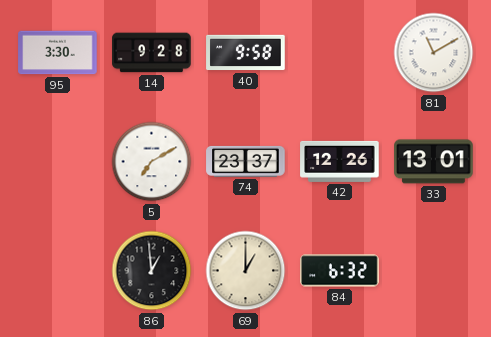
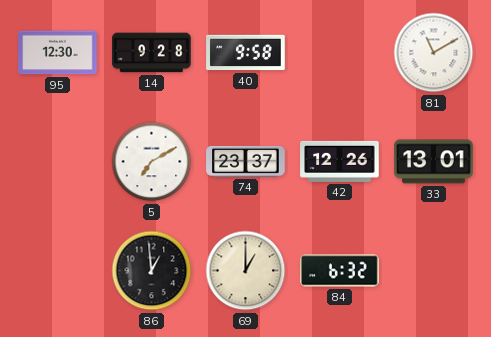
95: 3:30 -> 12:30
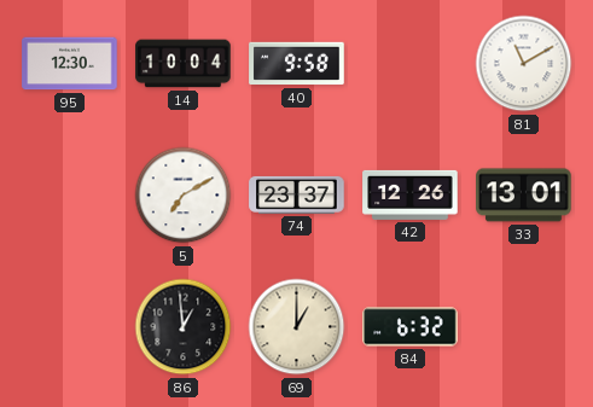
14: 9:28 -> 10:04
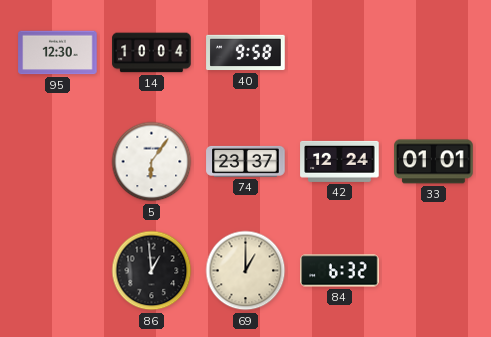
81: 11:10 -> none
5: 7:10 -> 6:06
42: 12:26 -> 12:24
33: 13:01 -> 01:01
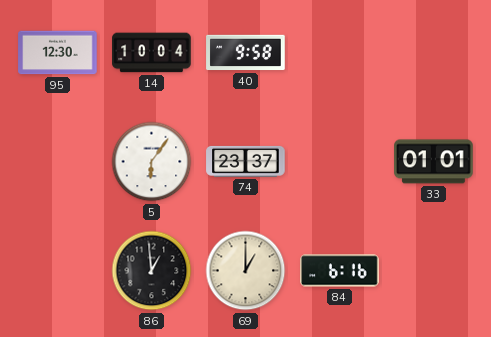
42: 12:24 -> none
84: 6:32 -> 6:16
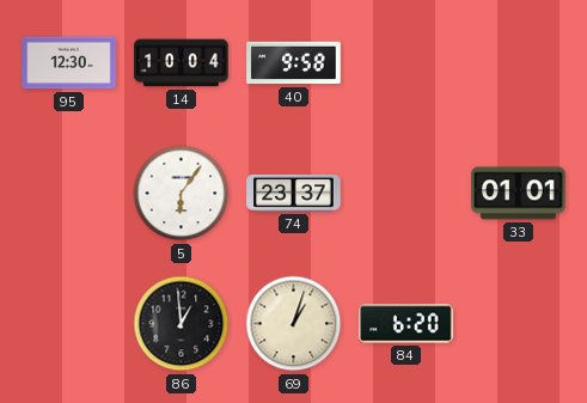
69: 1:00 -> 1:03
84: 6:16 -> 6:20
